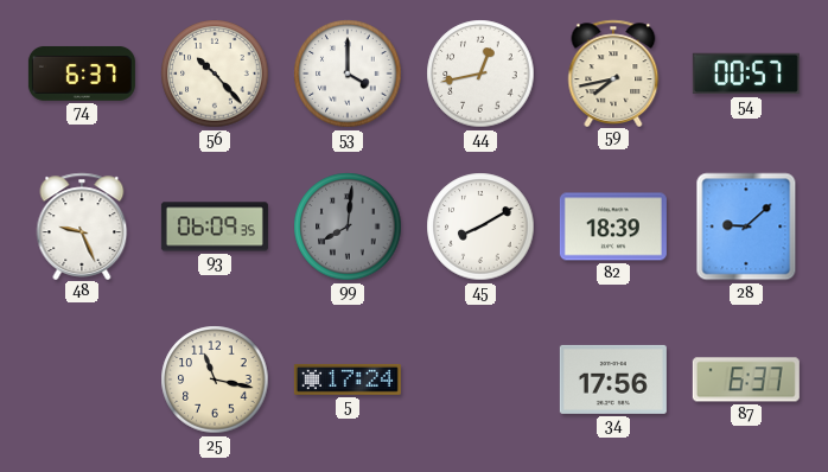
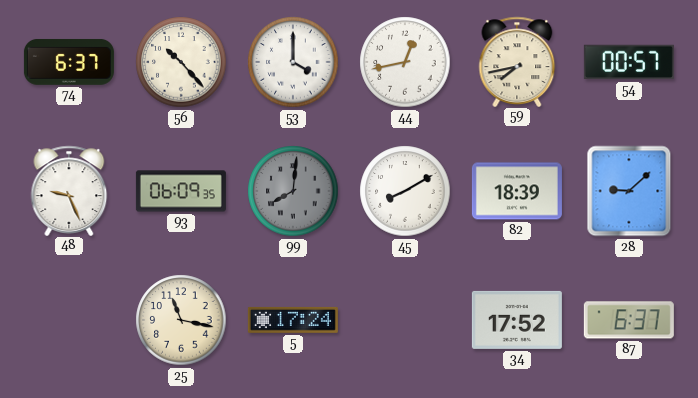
34: 17:56 -> 17:52
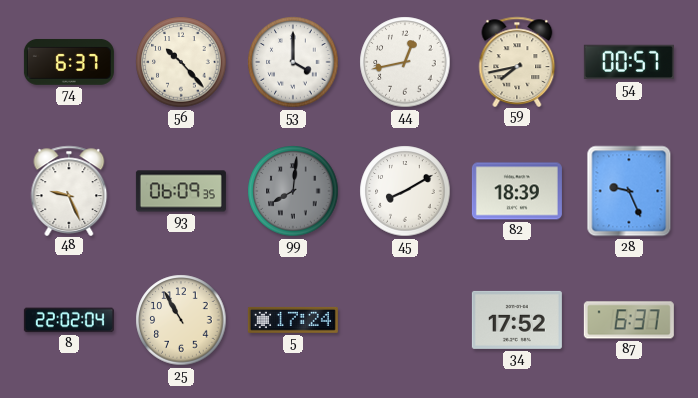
28: 9:08 -> 9:26
8: none -> 22:02
25: 11:17 -> 10:55
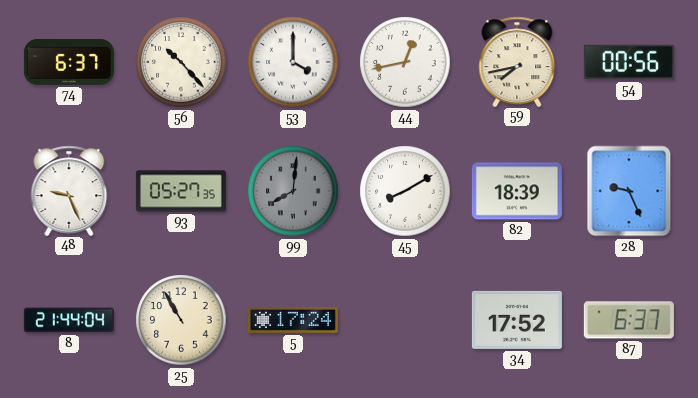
54: 00:57 -> 00:56
93: 06:09 -> 05:27
8: 22:02 -> 21:44
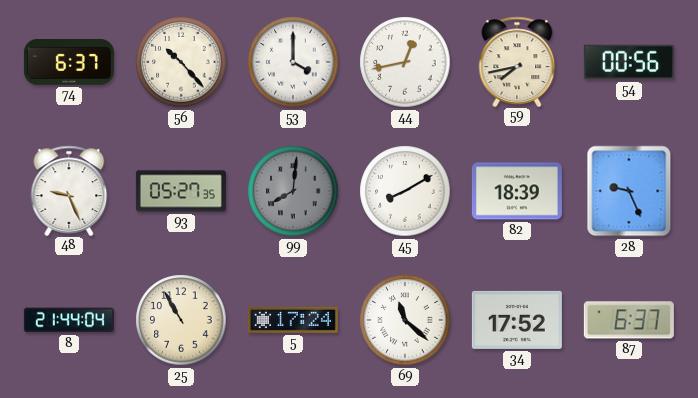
69: none -> 11:22
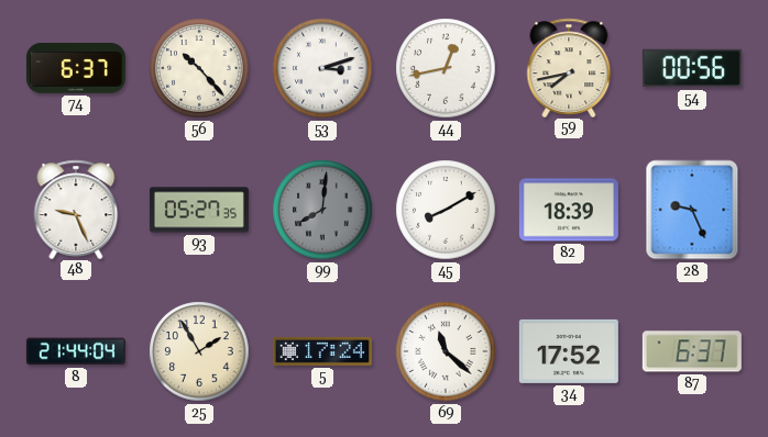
53: 4:00 -> 3:12
25: 10:55 -> 1:55
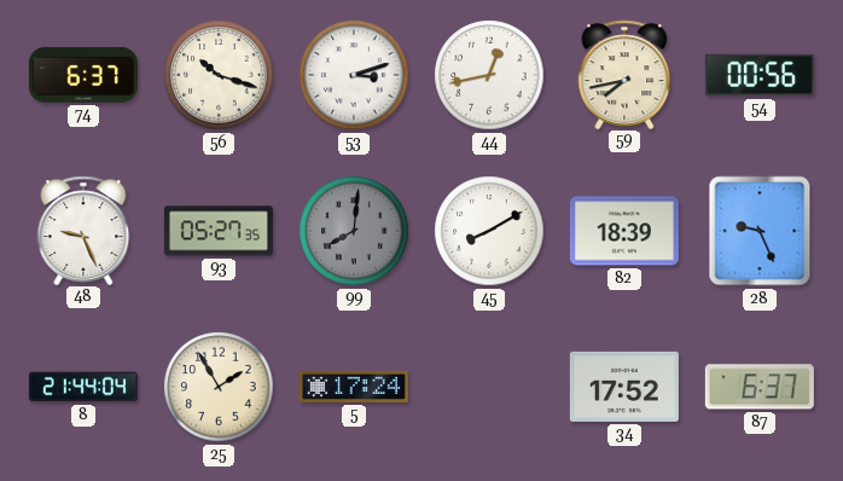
56: 10:23 -> 10:18
69: 11:22 -> none
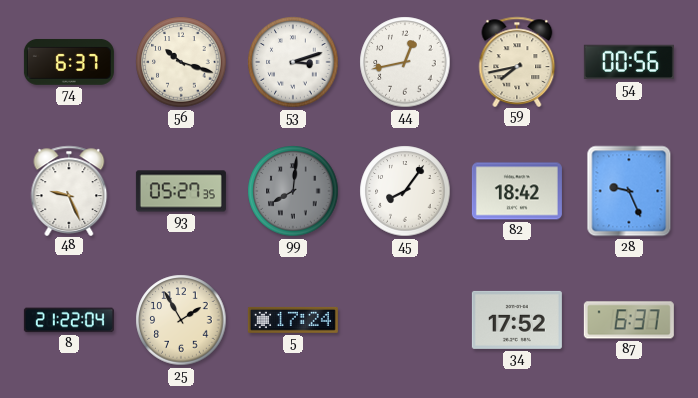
45: 8:10 -> 8:06
82: 18:39 -> 18:42
8: 21:44 -> 21:22
